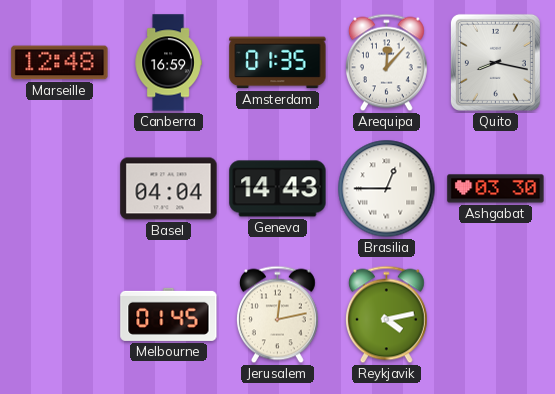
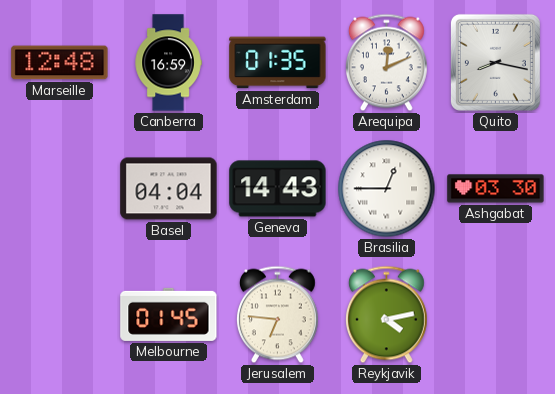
Arequipa: 12:07 -> 12:11
Jerusalem: 12:13 -> 6:46
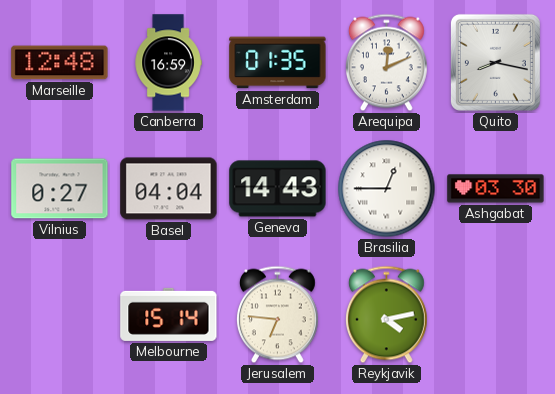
Vilnius: none -> 0:27
Melbourne: 01:45 -> 15:14
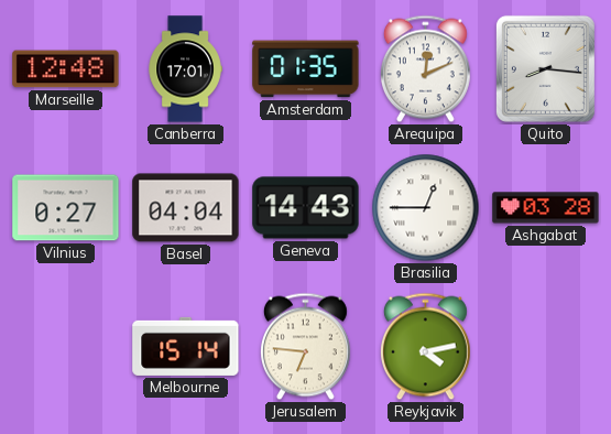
Canberra: 16:59 -> 17:01
Quito: 8:17 -> 8:16
Ashgabat: 03:30 -> 03:28
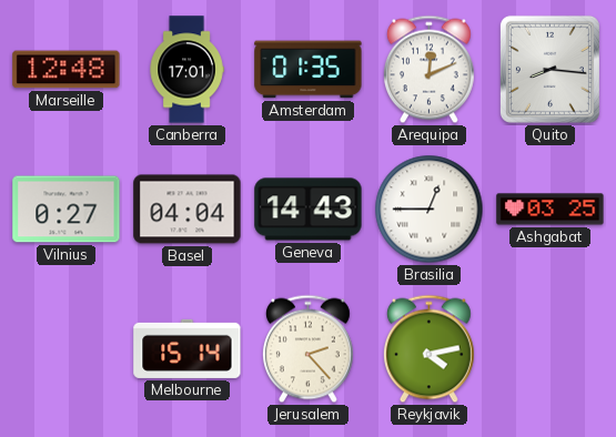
Ashgabat: 03:28 -> 03:25
Jerusalem: 6:46 -> 2:23
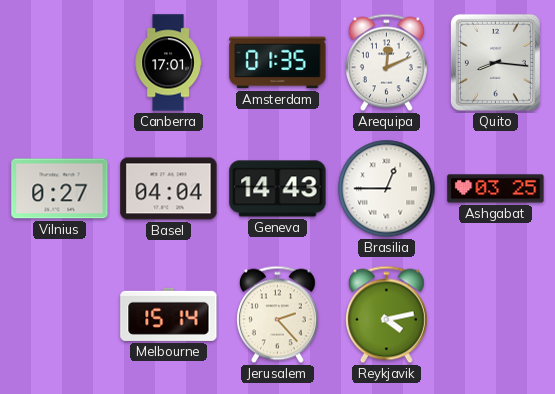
Marseille: 12:48 -> none
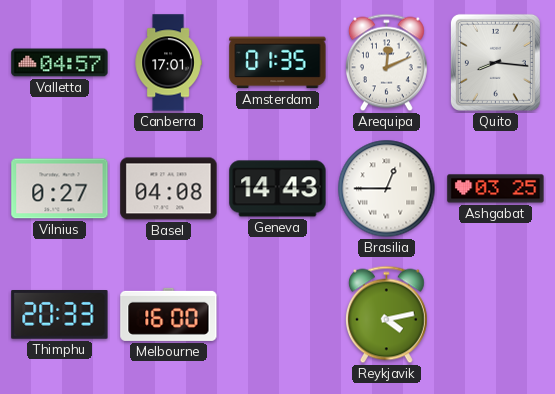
Valletta: none -> 04:57
Basel: 04:04 -> 04:08
Thimphu: none -> 20:33
Melbourne: 15:14 -> 16:00
Jerusalem: 2:23 -> none
